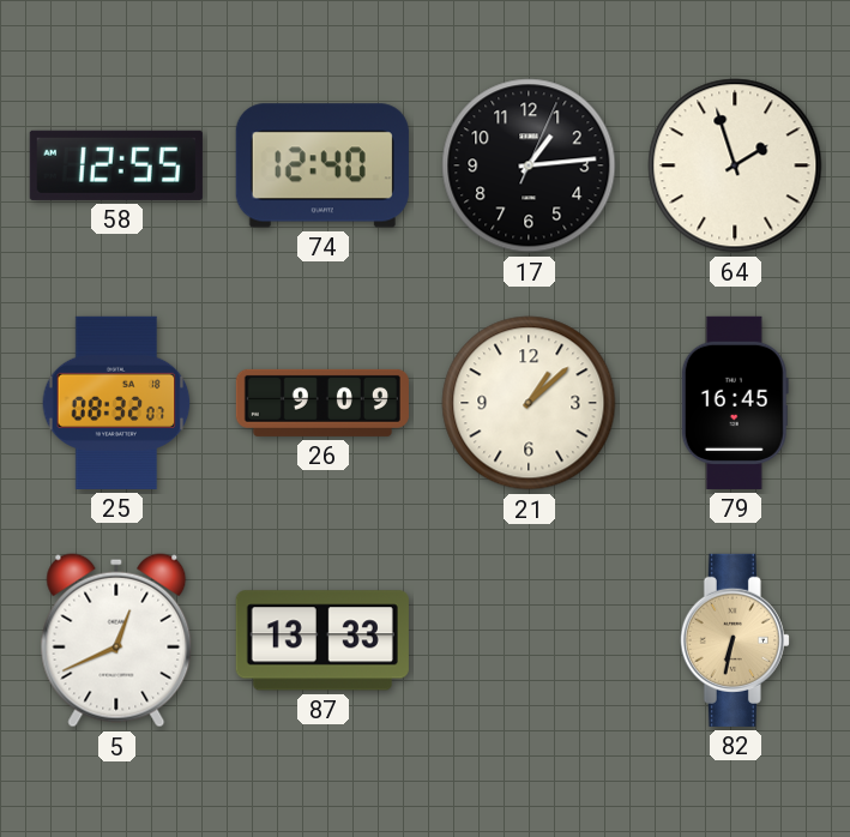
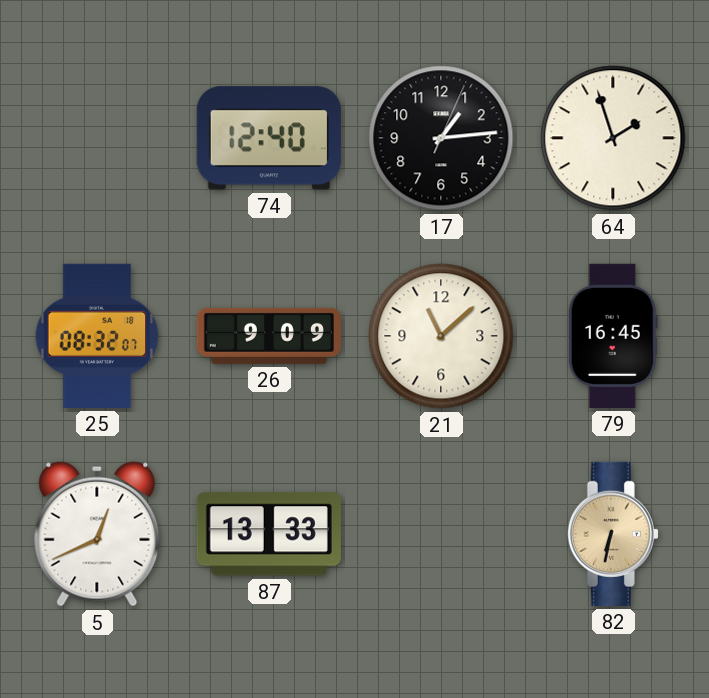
58: 12:55 -> none
21: 1:08 -> 11:08
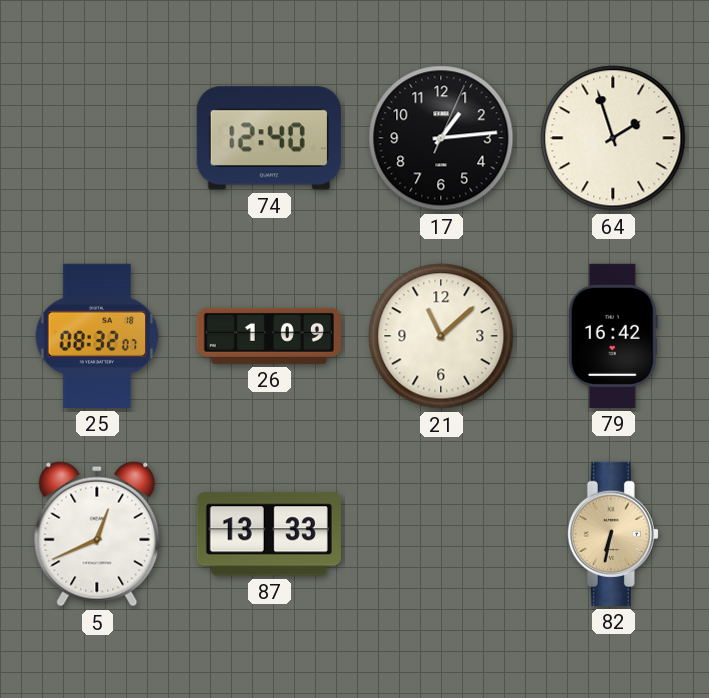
26: 9:09 -> 1:09
79: 16:45 -> 16:42
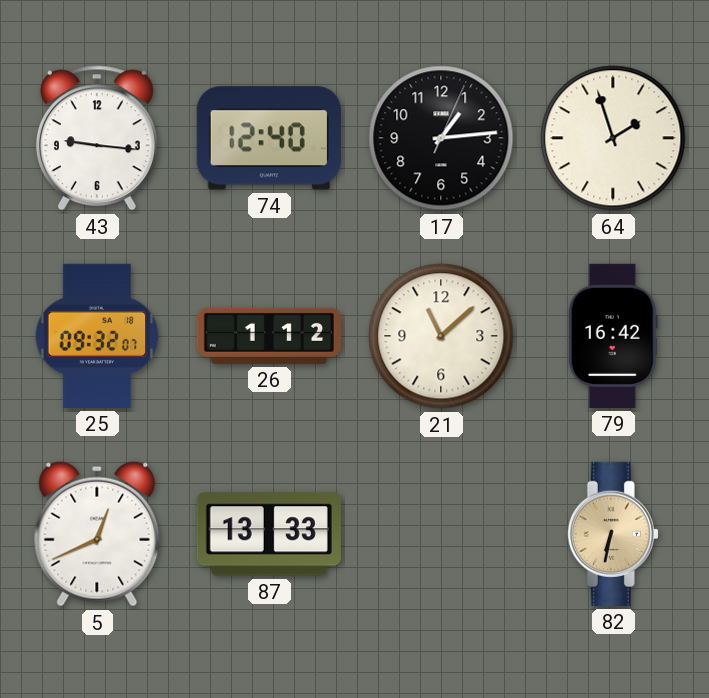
43: none -> 9:16
25: 08:32 -> 09:32
26: 1:09 -> 1:12
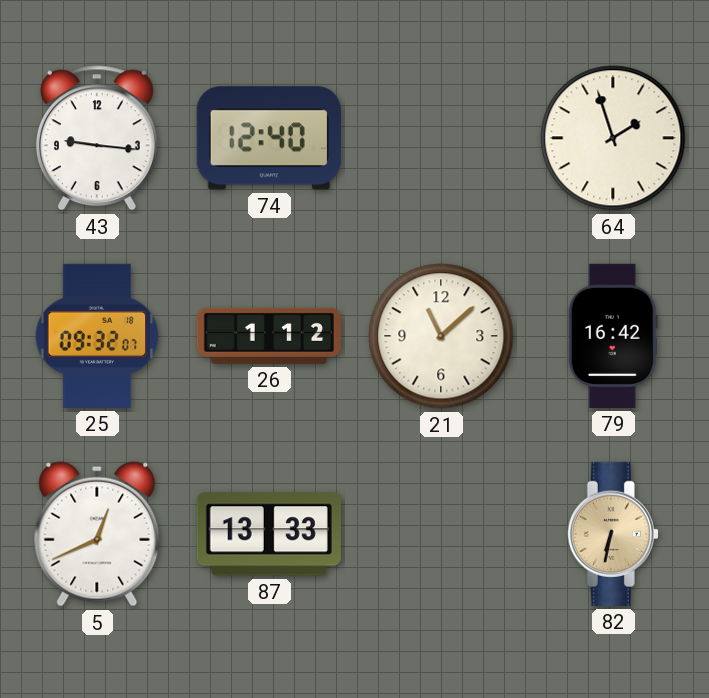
17: 1:14 -> none
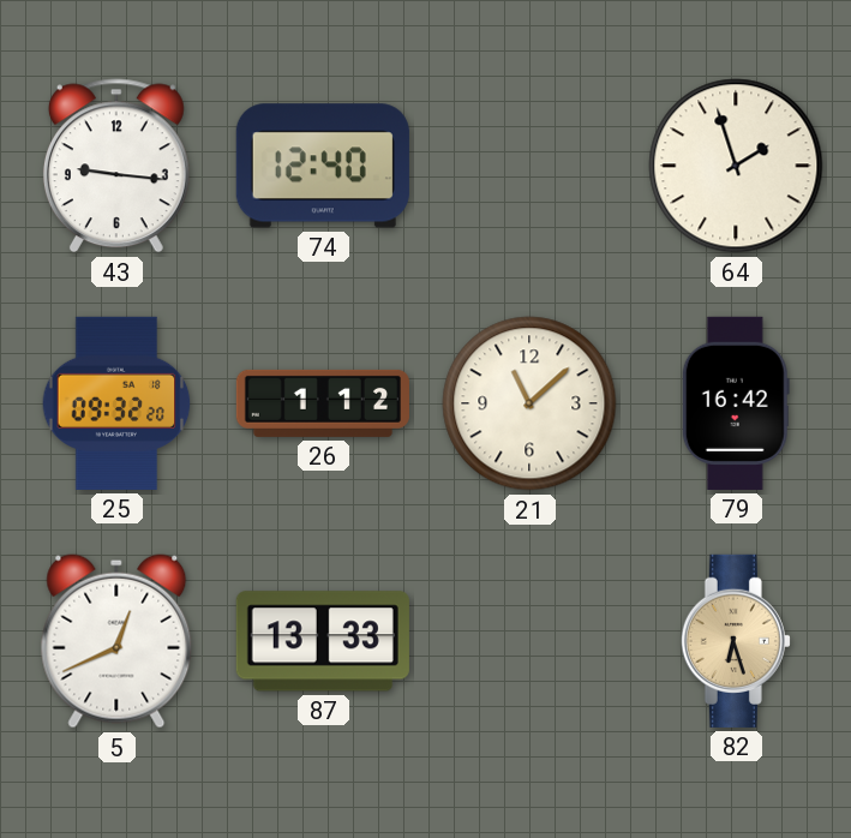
25: 09:32:07 -> 09:32:20
82: 6:32 -> 6:27
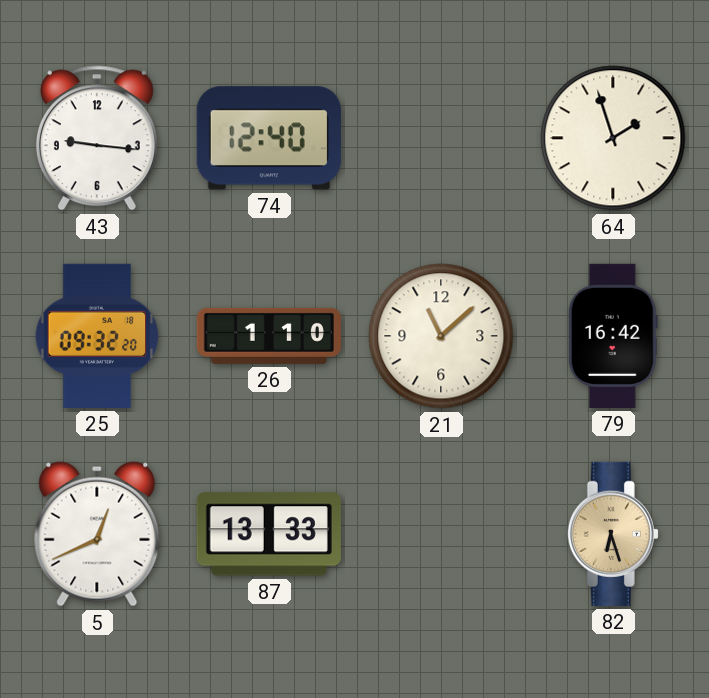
26: 1:12 -> 1:10
